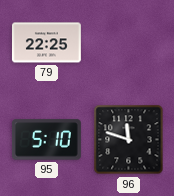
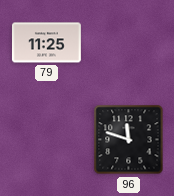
79: 22:25 -> 11:25
95: 5:10 -> none
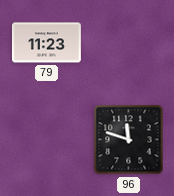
79: 11:25 -> 11:23
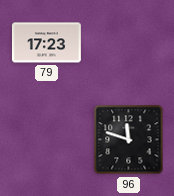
79: 11:23 -> 17:23
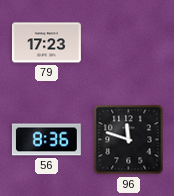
56: none -> 8:36
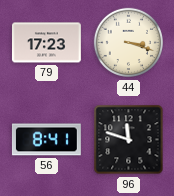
44: none -> 3:18
56: 8:36 -> 8:41
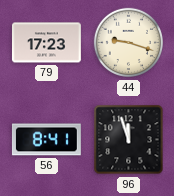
44: 3:18 -> 9:18
96: 11:48 -> 11:57
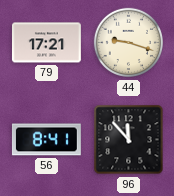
79: 17:23 -> 17:21
96: 11:57 -> 11:53
